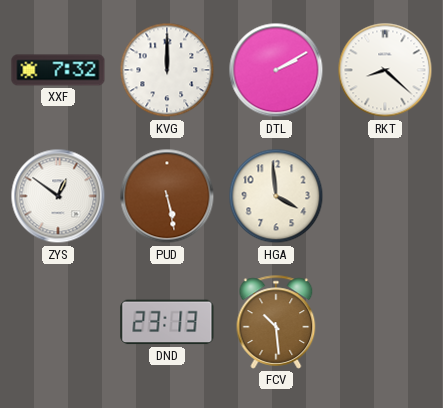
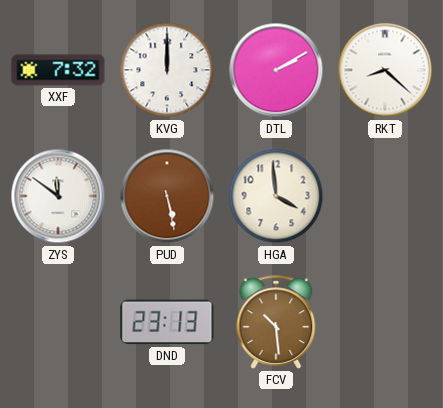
ZYS: 12:51 -> 11:51
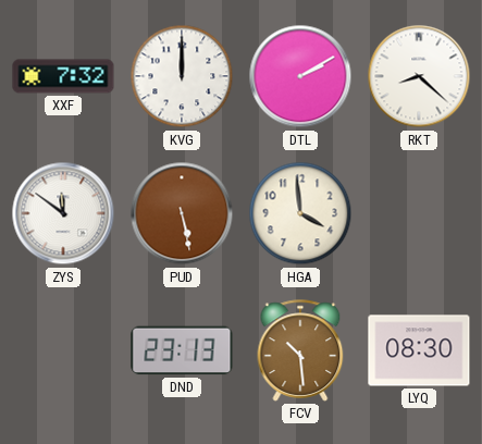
LYQ: none -> 08:30
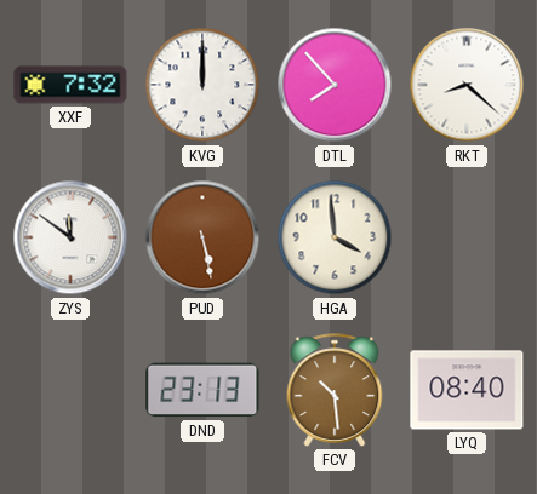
DTL: 2:10 -> 7:53
LYQ: 08:30 -> 08:40
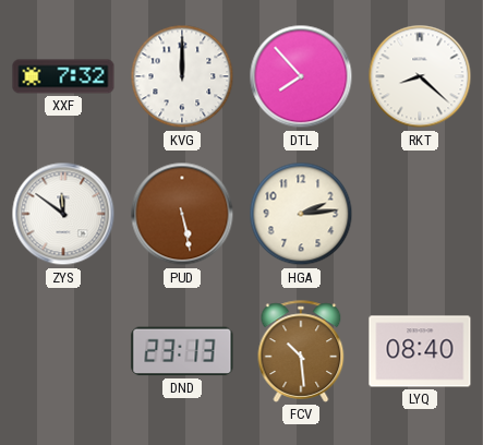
HGA: 3:59 -> 2:14
